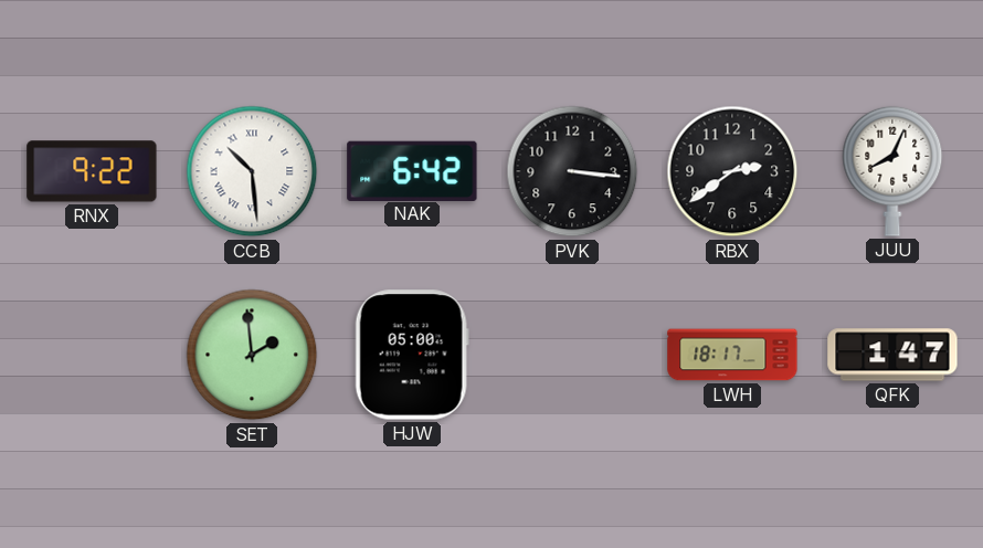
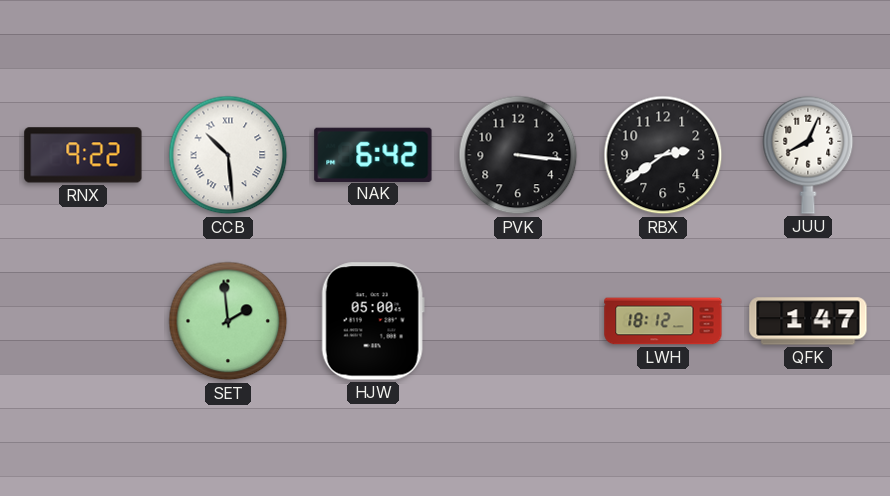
LWH: 18:17 -> 18:12
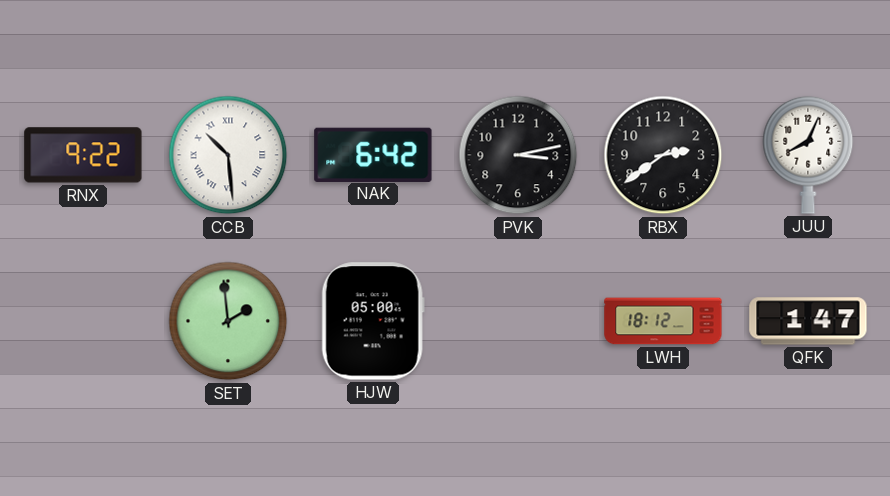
PVK: 3:16 -> 3:13
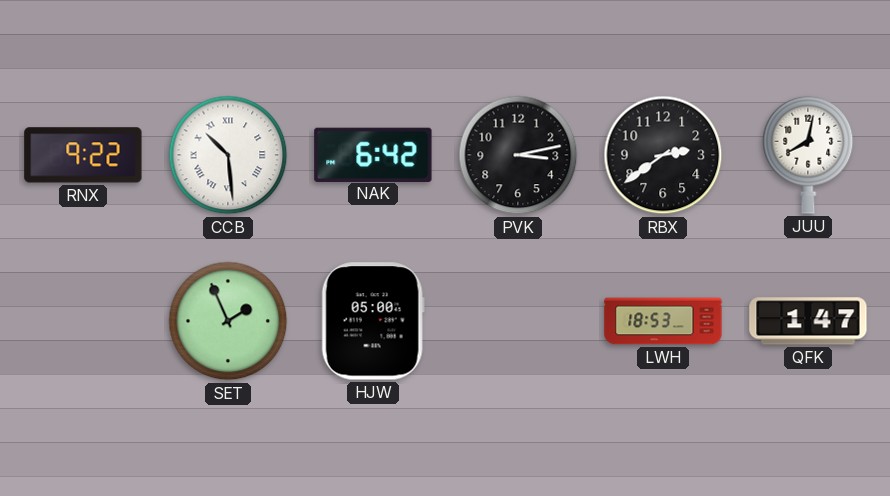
JUU: 8:04 -> 8:02
SET: 1:59 -> 1:56
LWH: 18:12 -> 18:53
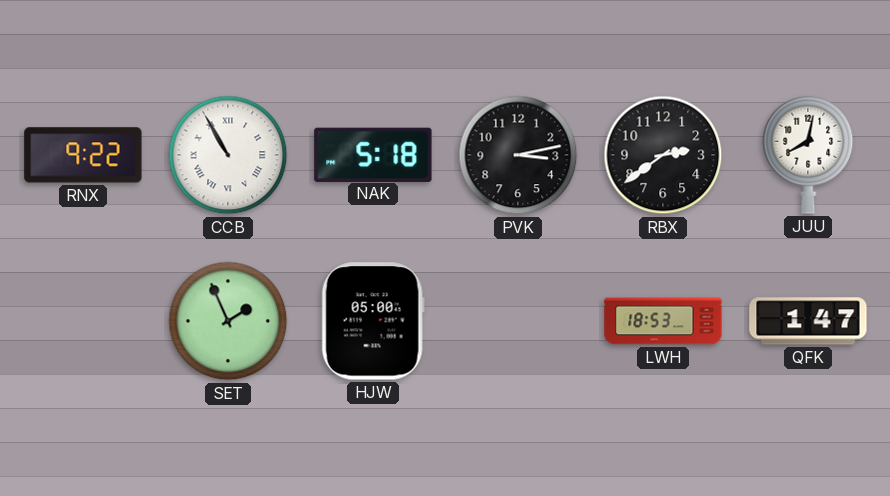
CCB: 10:29 -> 10:55
NAK: 6:42 -> 5:18
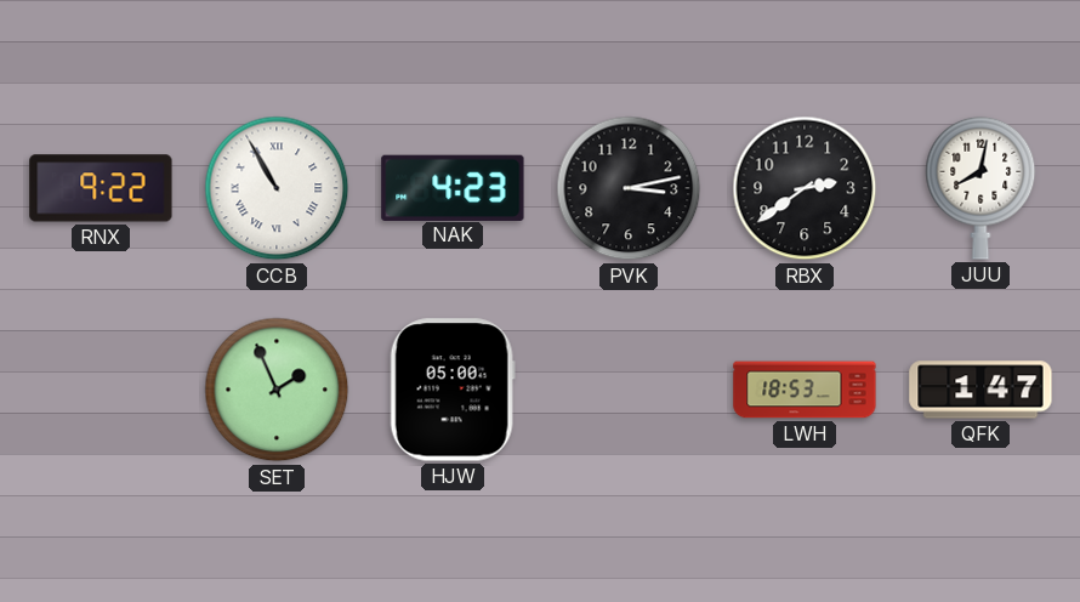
NAK: 5:18 -> 4:23
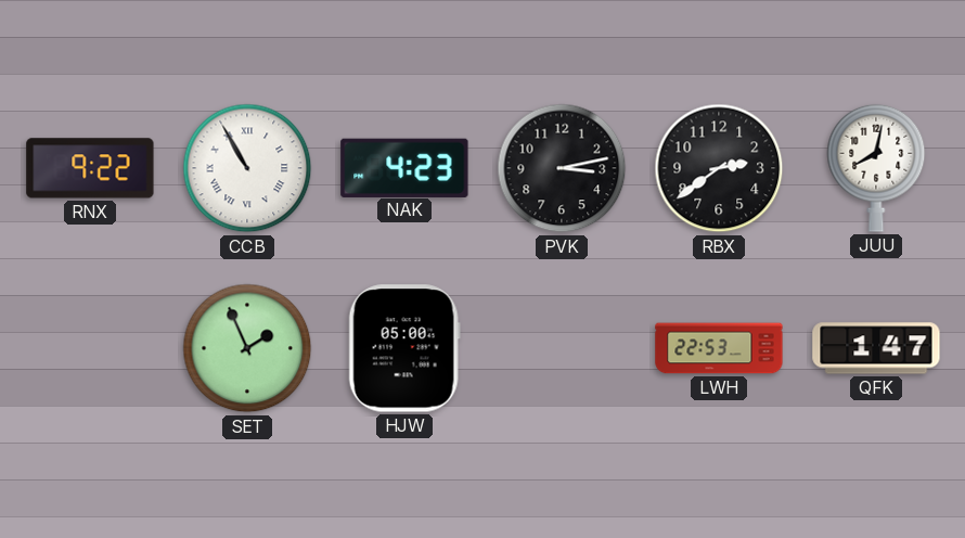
LWH: 18:53 -> 22:53
